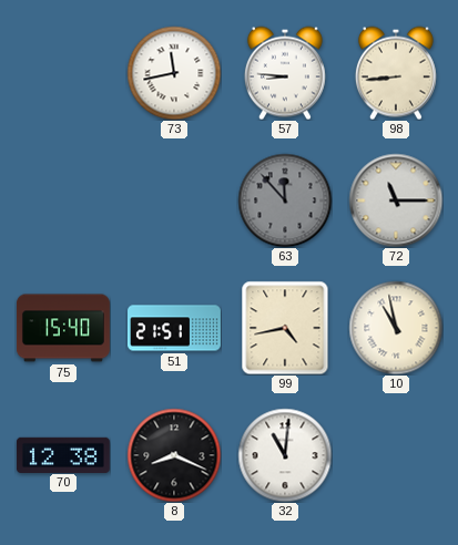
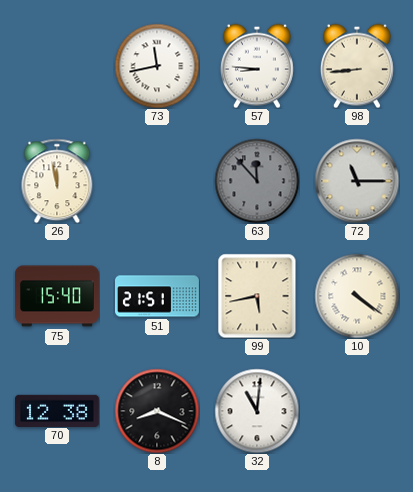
26: none -> 11:58
99: 4:43 -> 5:43
10: 10:58 -> 4:21
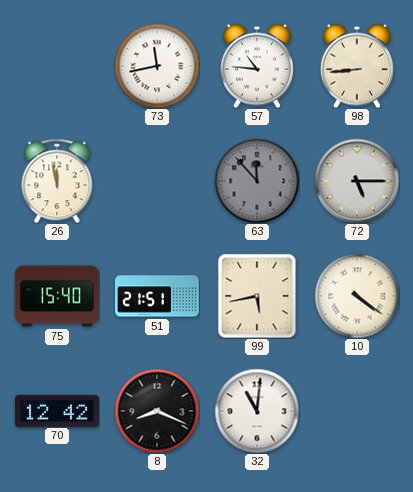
57: 8:46 -> 10:46
72: 11:15 -> 5:15
70: 12:38 -> 12:42
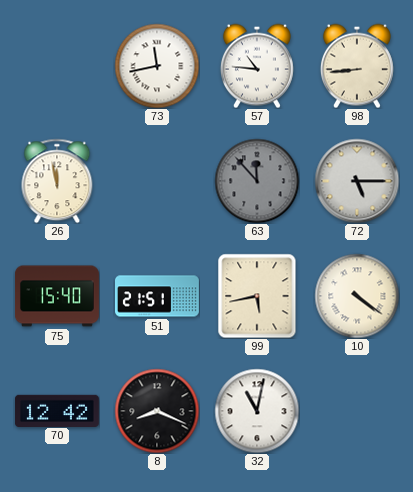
32: 11:01 -> 11:02
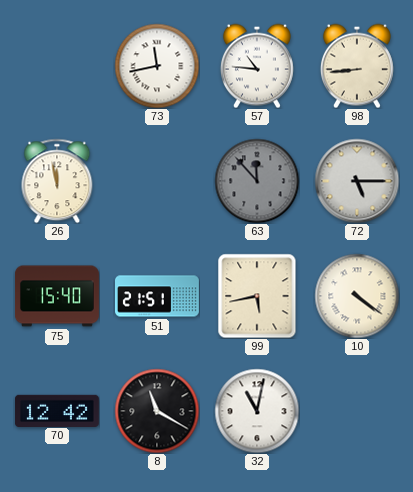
8: 8:19 -> 11:20
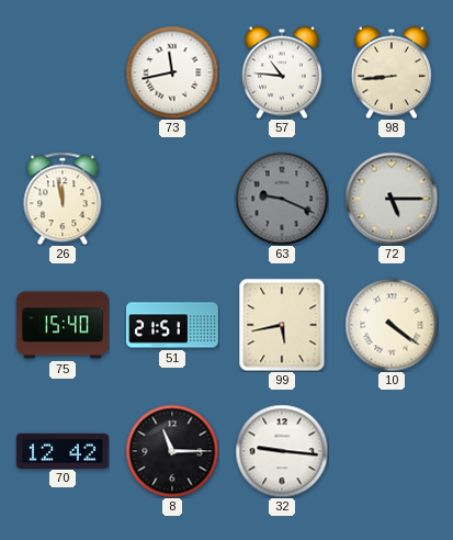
63: 11:53 -> 9:19
8: 11:20 -> 11:15
32: 11:02 -> 9:16
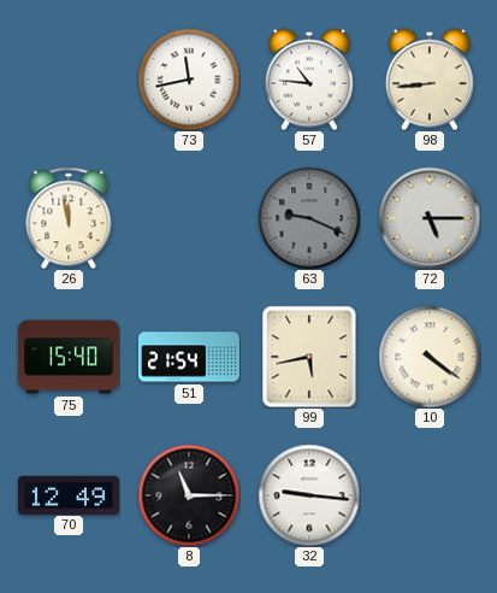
51: 21:51 -> 21:54
70: 12:42 -> 12:49
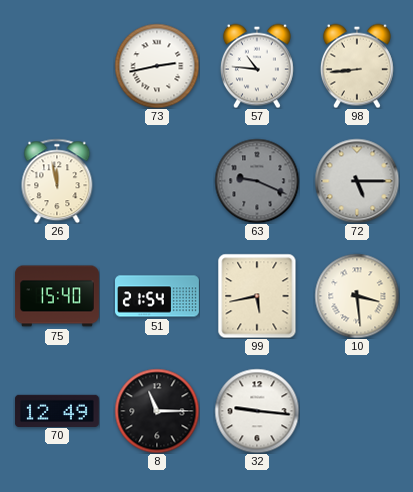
73: 11:43 -> 2:43
10: 4:21 -> 3:29
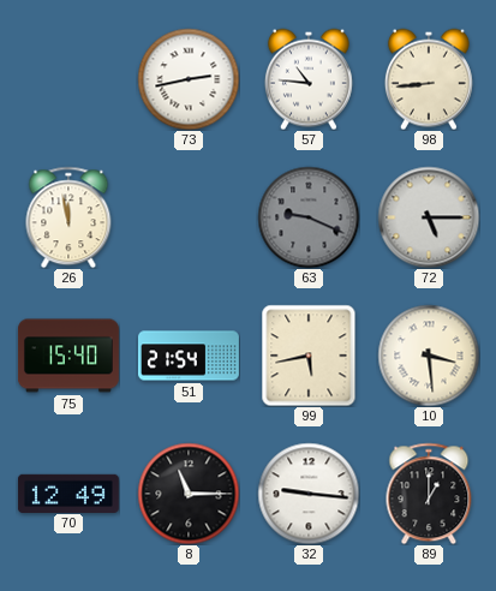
89: none -> 1:00
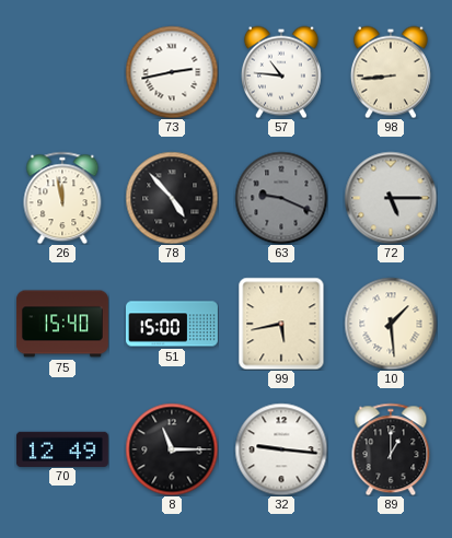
78: none -> 4:53
51: 21:54 -> 15:00
10: 3:29 -> 1:29
